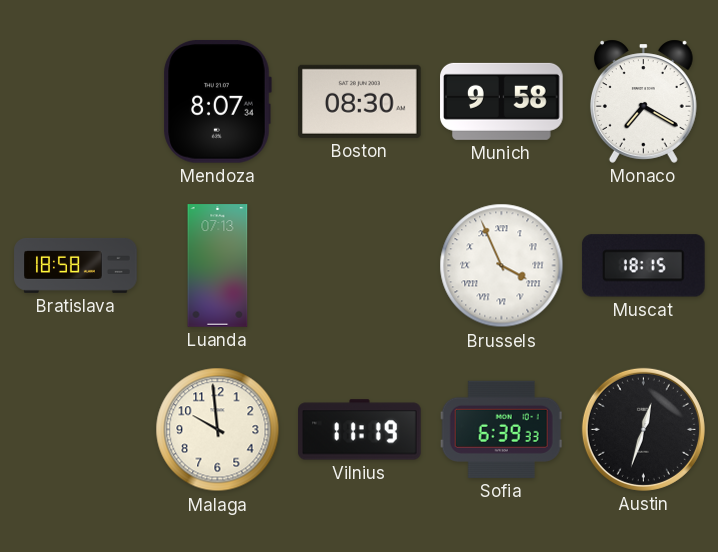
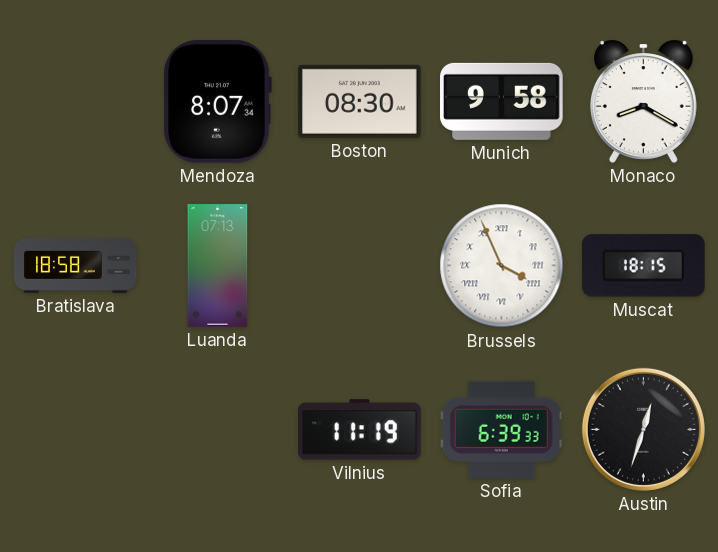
Monaco: 7:20 -> 8:20
Malaga: 9:59 -> none
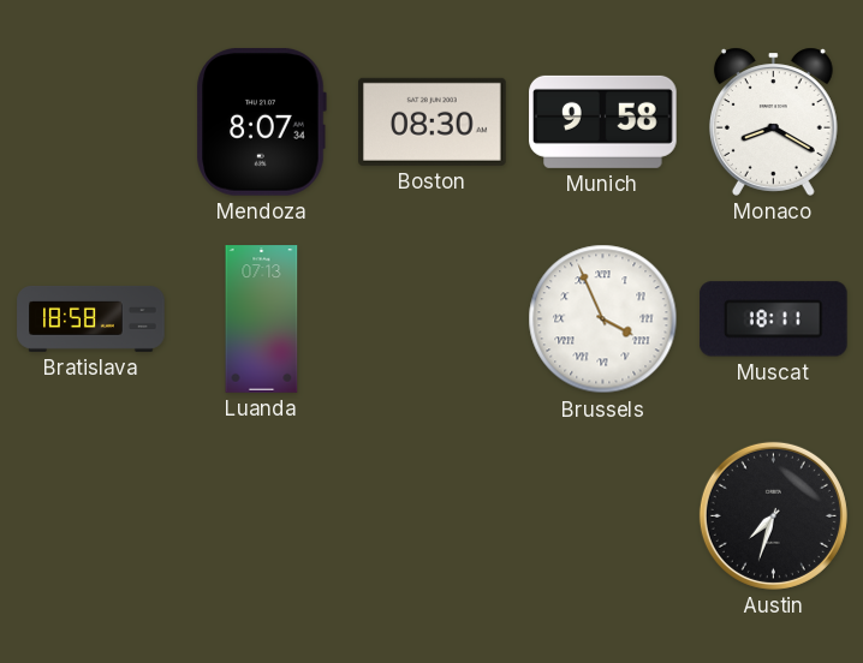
Muscat: 18:15 -> 18:11
Vilnius: 11:19 -> none
Sofia: 6:39 -> none
Austin: 12:33 -> 7:33
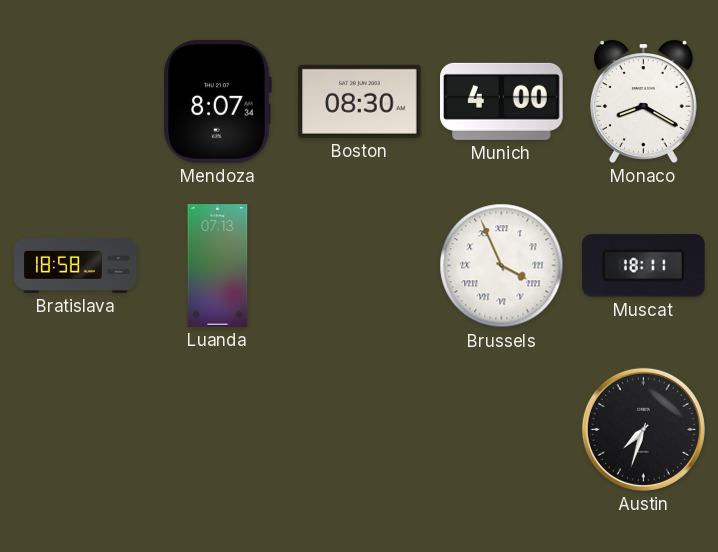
Munich: 9:58 -> 4:00
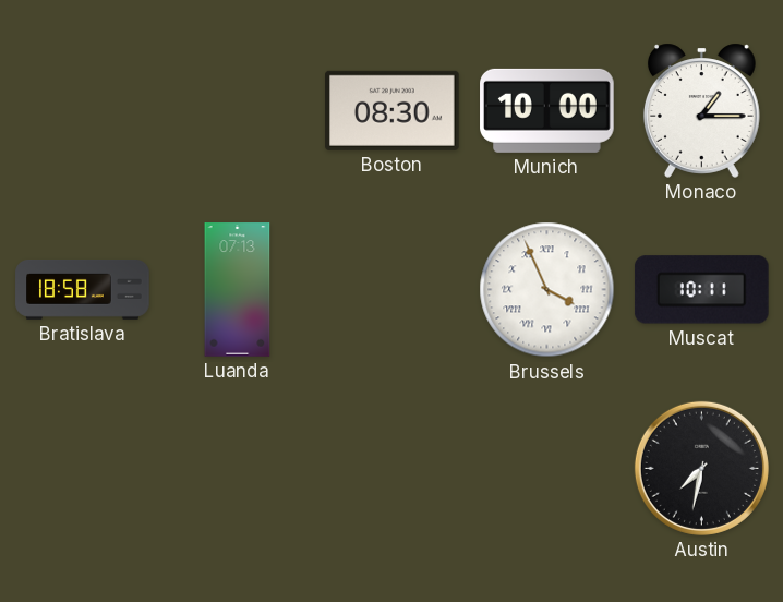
Mendoza: 8:07 -> none
Munich: 4:00 -> 10:00
Monaco: 8:20 -> 1:15
Muscat: 18:11 -> 10:11
Austin: 7:33 -> 7:32
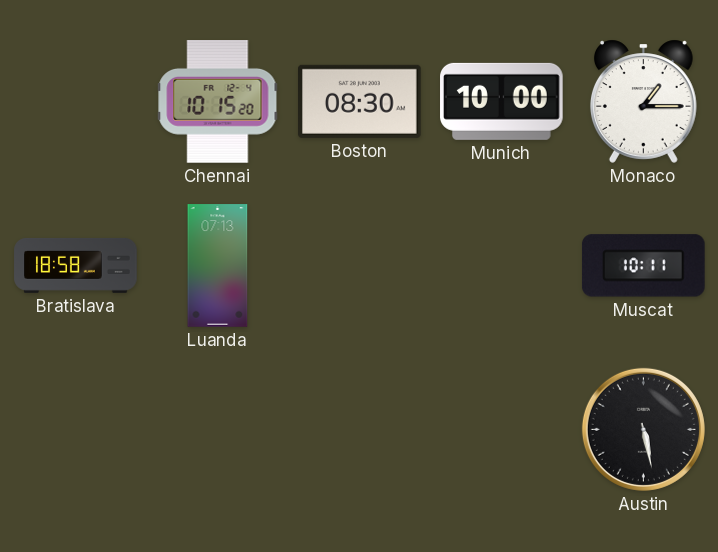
Chennai: none -> 10:15
Brussels: 3:56 -> none
Austin: 7:32 -> 5:28
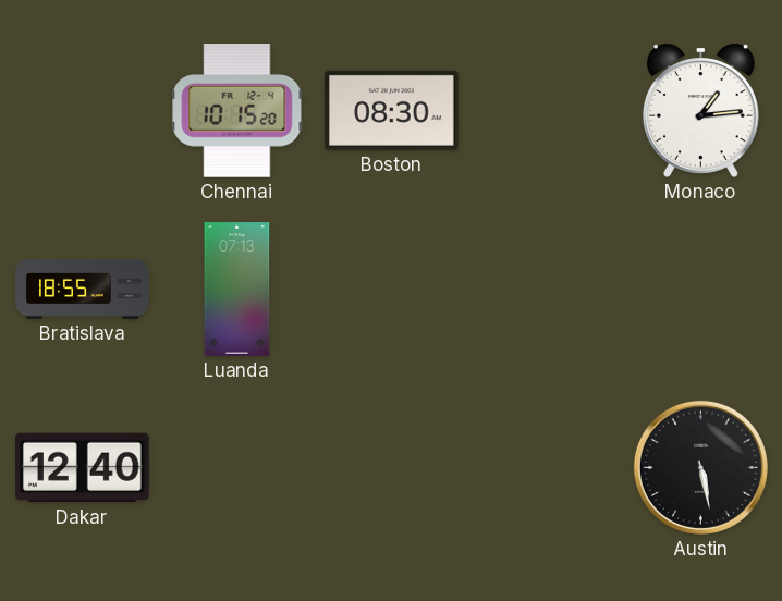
Munich: 10:00 -> none
Monaco: 1:15 -> 1:14
Bratislava: 18:58 -> 18:55
Muscat: 10:11 -> none
Dakar: none -> 12:40
